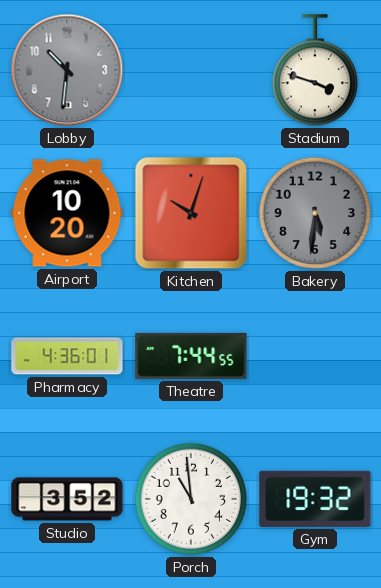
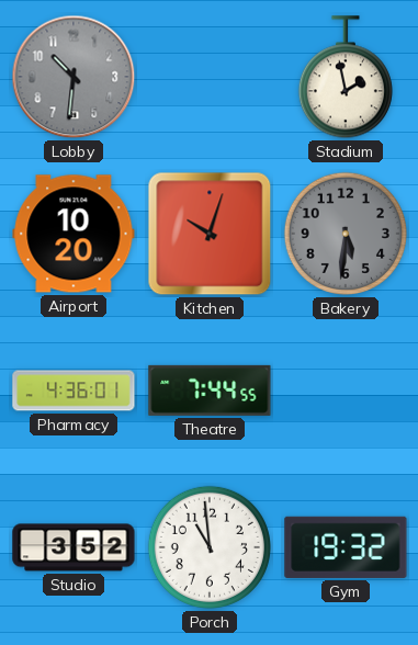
Stadium: 3:48 -> 1:58
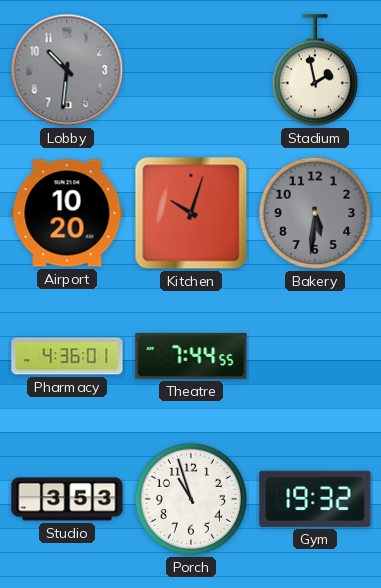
Studio: 3:52 -> 3:53
Porch: 10:59 -> 10:57
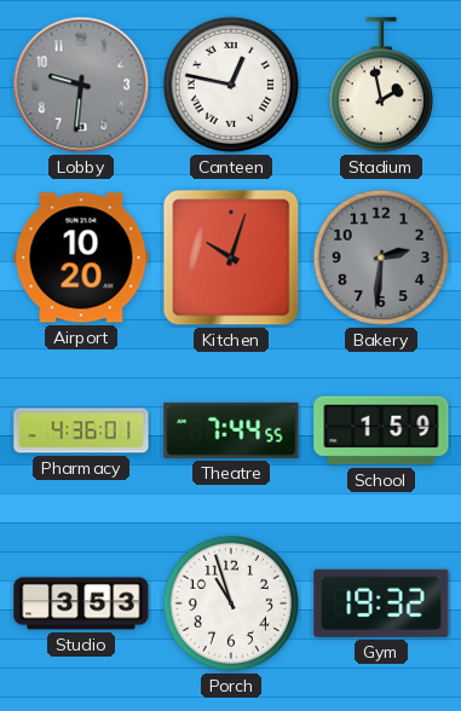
Lobby: 10:31 -> 9:31
Canteen: none -> 12:47
Bakery: 5:31 -> 2:31
School: none -> 1:59
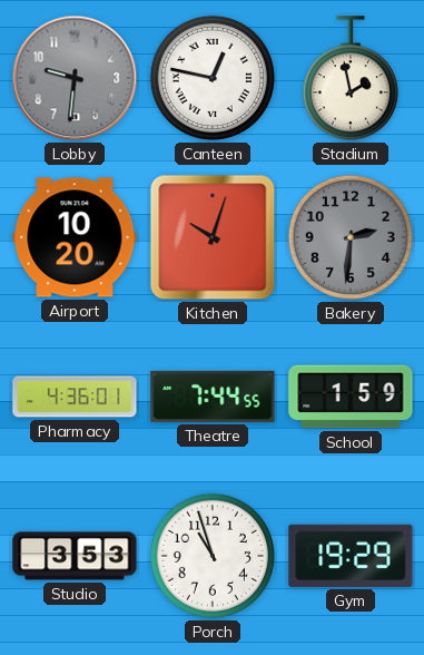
Gym: 19:32 -> 19:29
